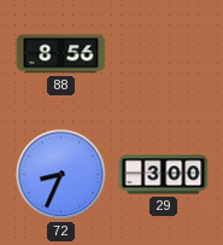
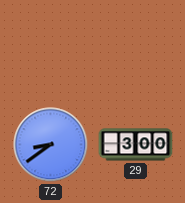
88: 8:56 -> none
72: 8:34 -> 8:39
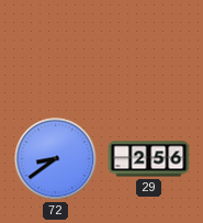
29: 3:00 -> 2:56
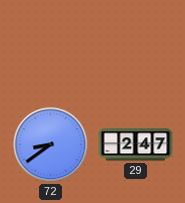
29: 2:56 -> 2:47
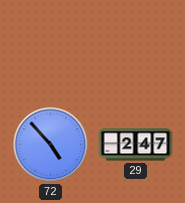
72: 8:39 -> 4:53
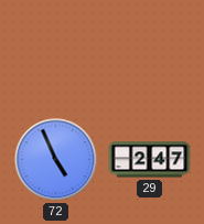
72: 4:53 -> 4:56
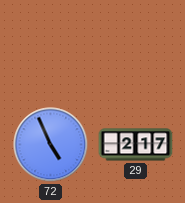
29: 2:47 -> 2:17
